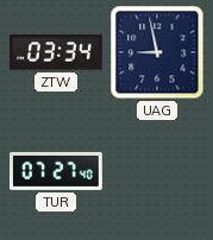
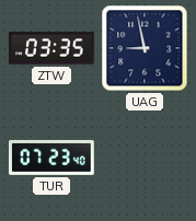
ZTW: 03:34 -> 03:35
TUR: 07:27 -> 07:23
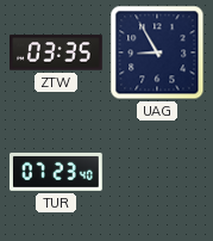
UAG: 8:58 -> 8:55
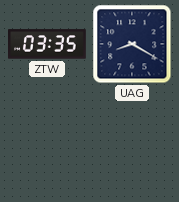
UAG: 8:55 -> 8:20
TUR: 07:23 -> none
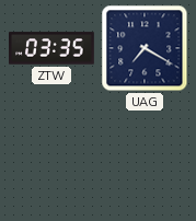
UAG: 8:20 -> 7:20
